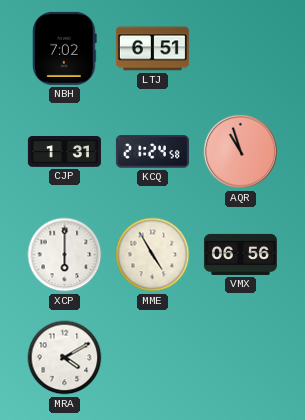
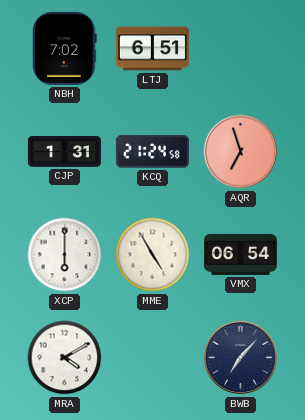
AQR: 10:57 -> 6:57
VMX: 06:56 -> 06:54
BWB: none -> 7:07
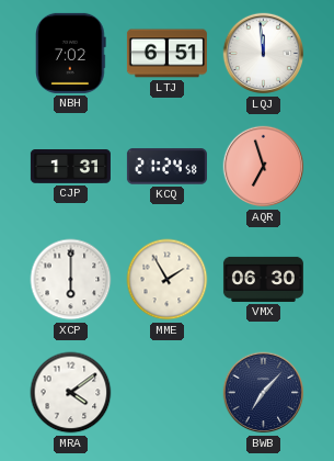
LQJ: none -> 11:59
MME: 4:55 -> 1:55
VMX: 06:54 -> 06:30
MRA: 4:10 -> 4:09
